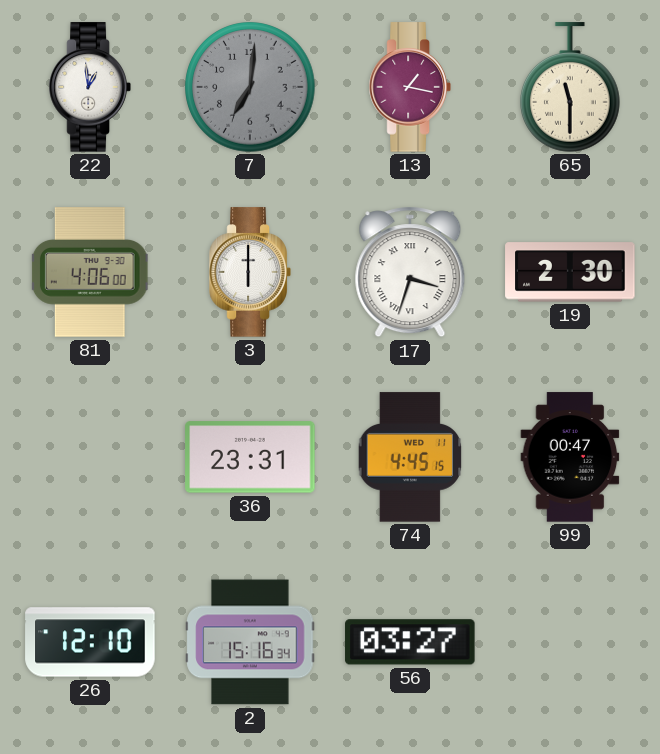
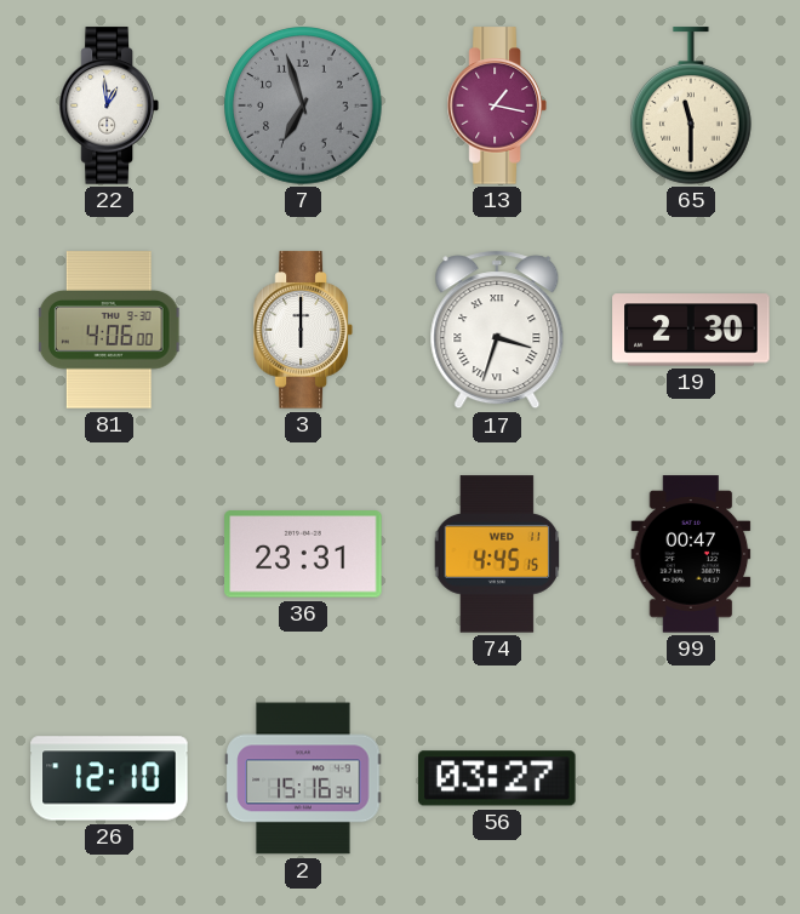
7: 7:01 -> 6:57
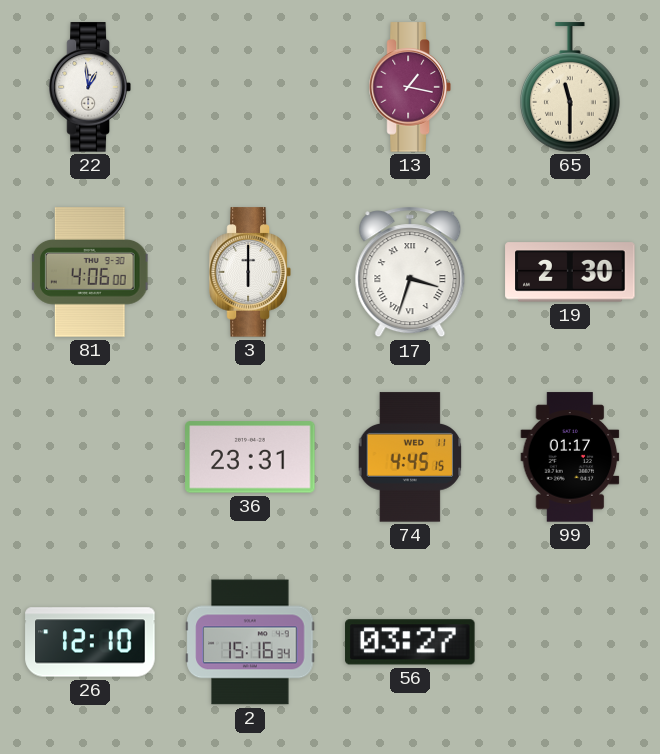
7: 6:57 -> none
99: 00:47 -> 01:17
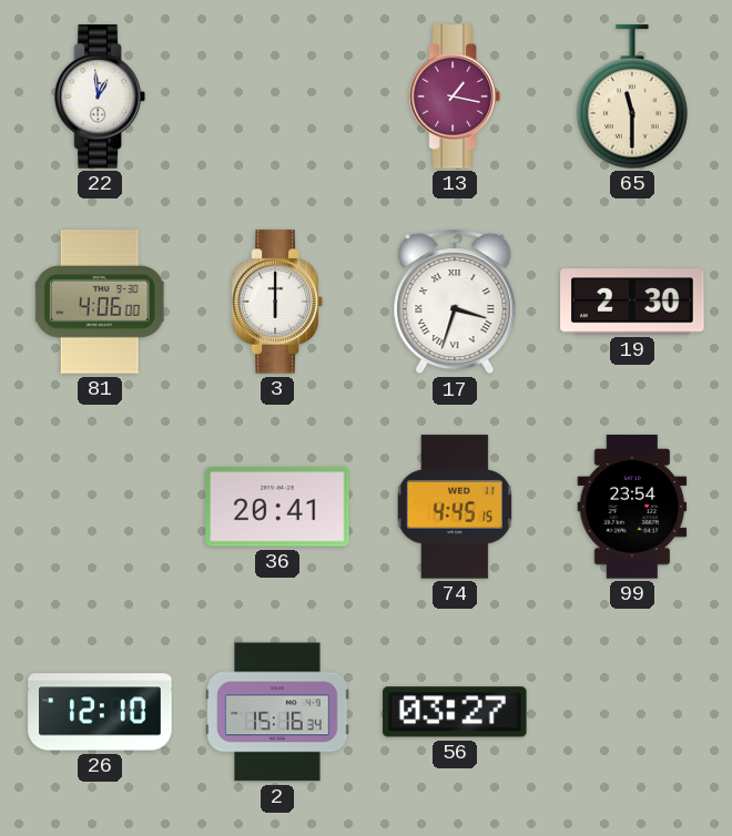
36: 23:31 -> 20:41
99: 01:17 -> 23:54
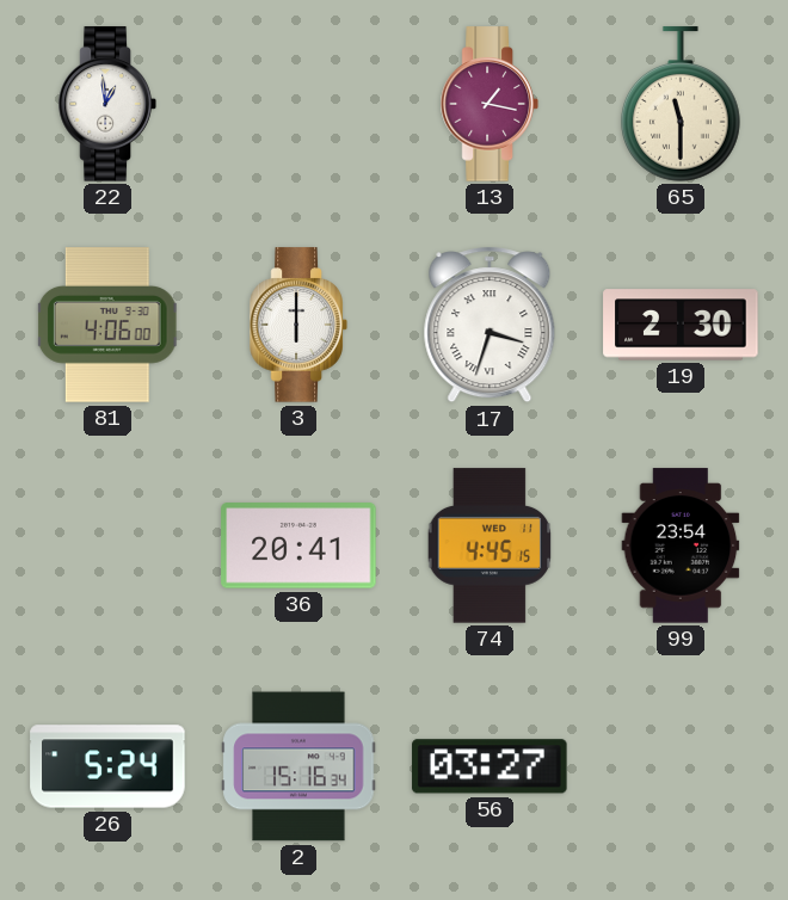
26: 12:10 -> 5:24
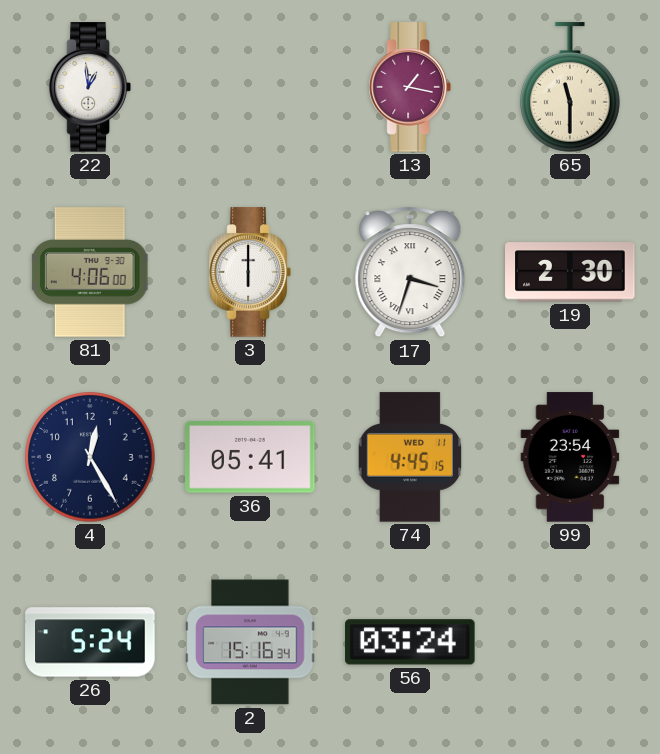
4: none -> 12:25
36: 20:41 -> 05:41
56: 03:27 -> 03:24
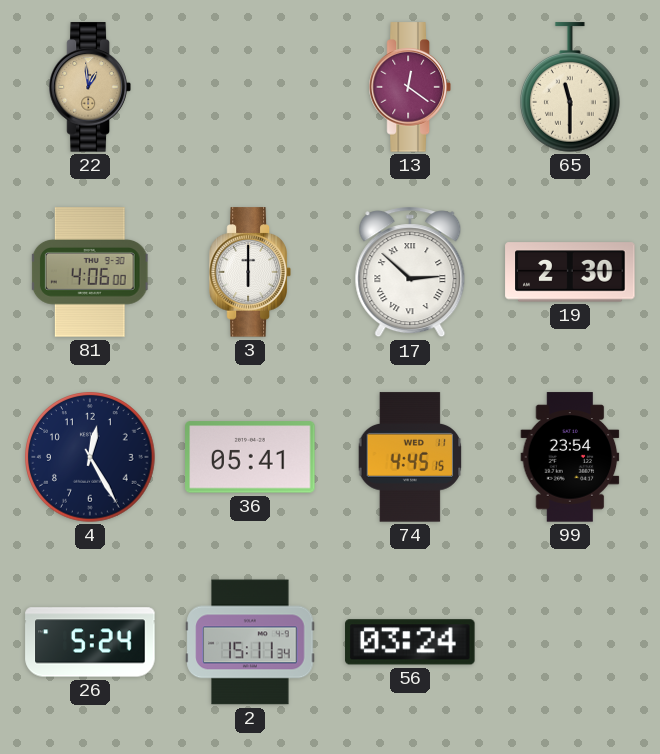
22 dial: white -> champagne
13: 1:17 -> 12:21
17: 3:33 -> 2:52
2: 15:16 -> 15:11
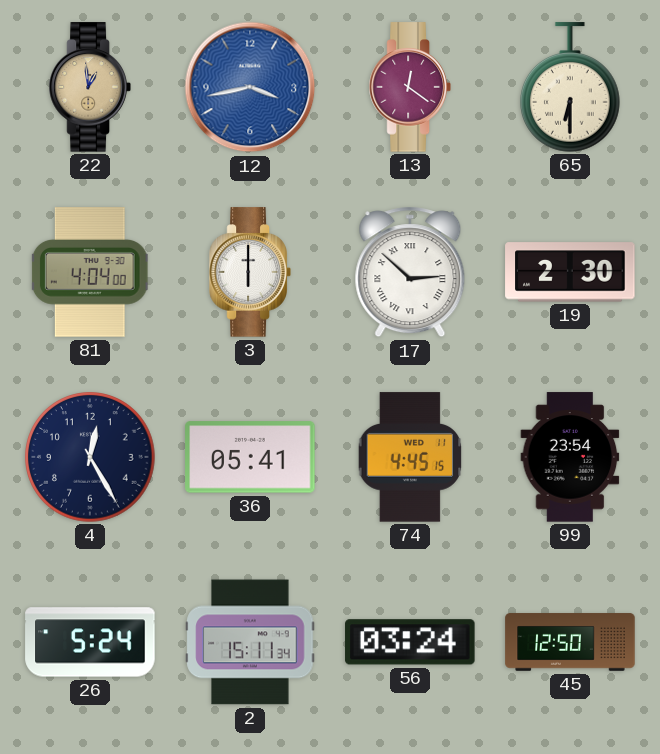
12: none -> 3:43
65: 11:30 -> 6:30
81: 4:06 -> 4:04
45: none -> 12:50
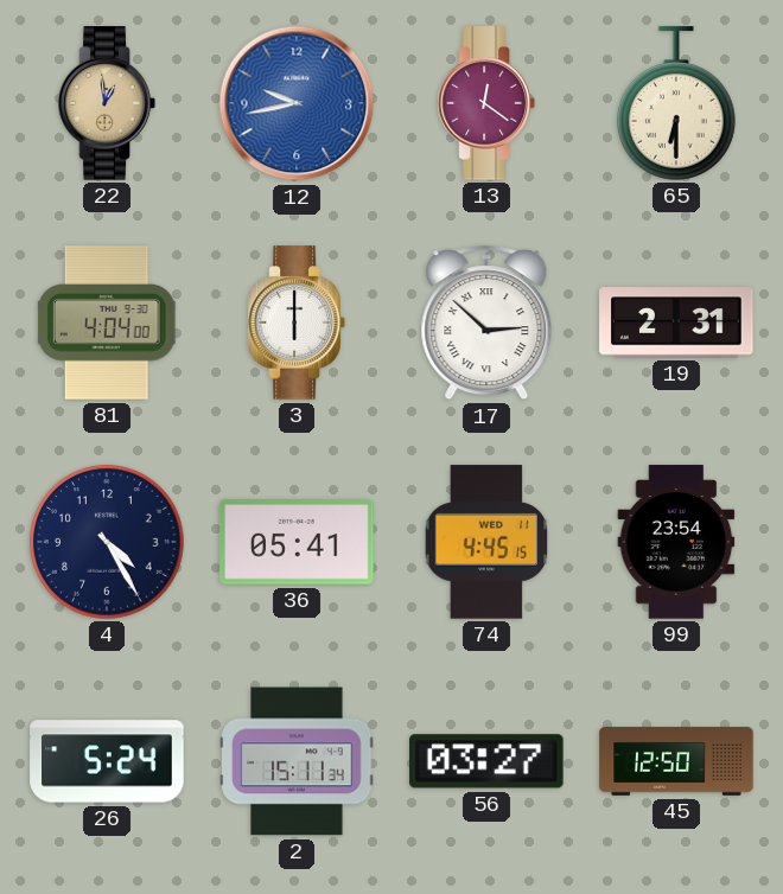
12: 3:43 -> 9:43
19: 2:30 -> 2:31
4: 12:25 -> 4:25
56: 03:24 -> 03:27
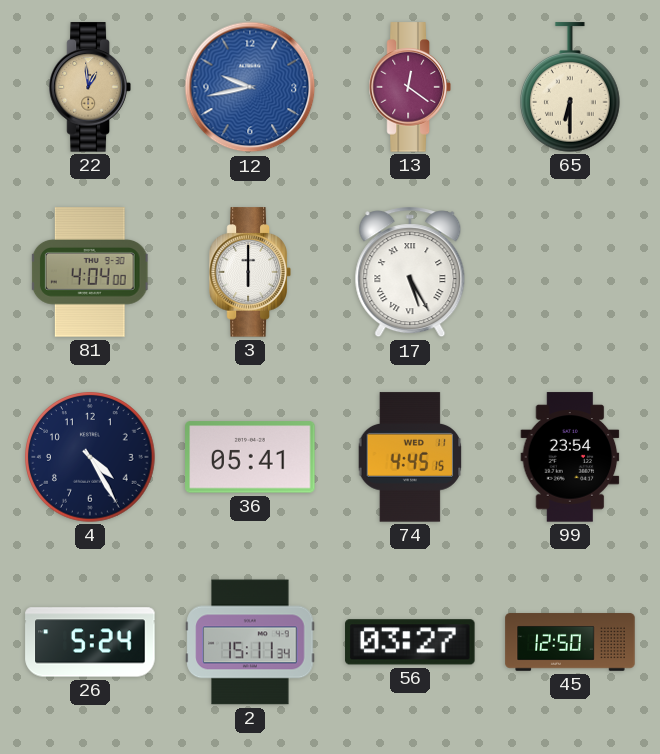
17: 2:52 -> 5:25
19: 2:31 -> none
